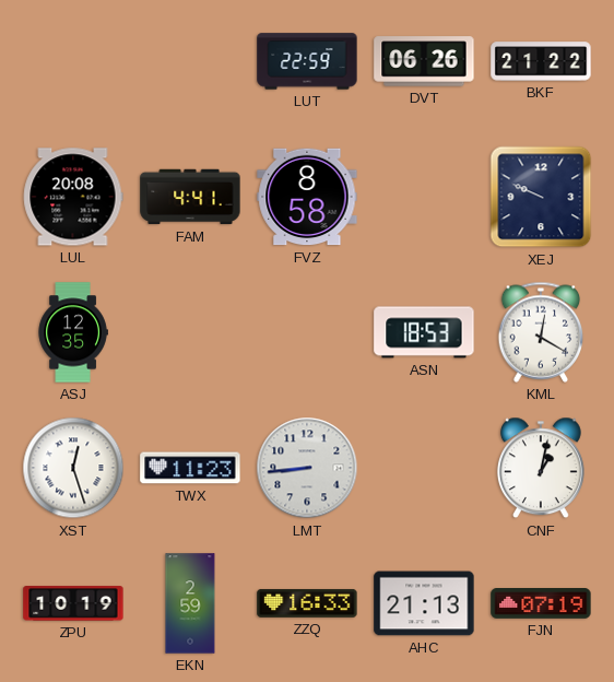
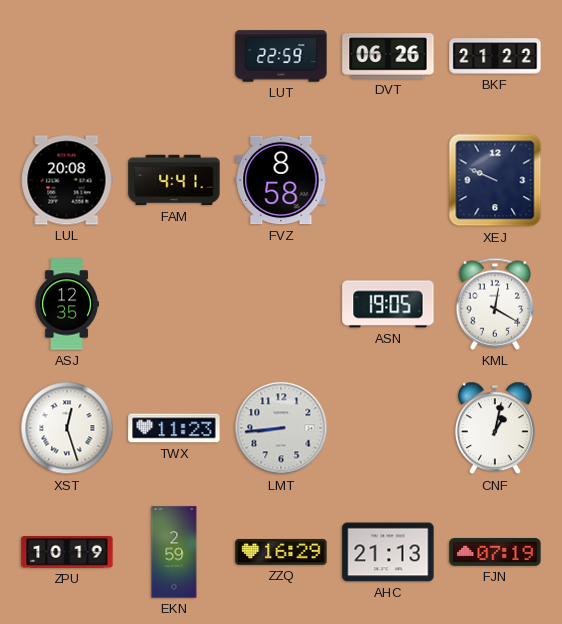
ASN: 18:53 -> 19:05
ZZQ: 16:33 -> 16:29
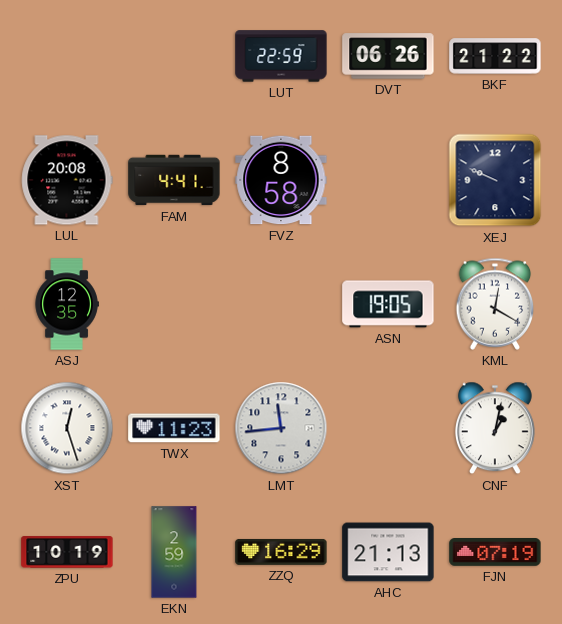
LMT: 8:44 -> 11:44
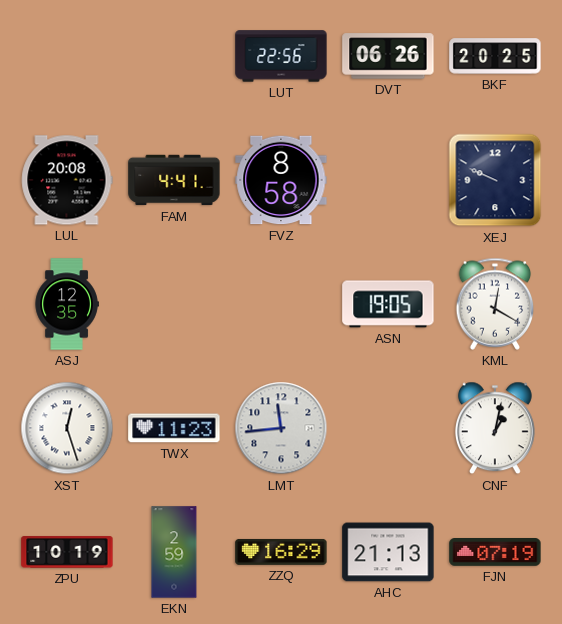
LUT: 22:59 -> 22:56
BKF: 21:22 -> 20:25
